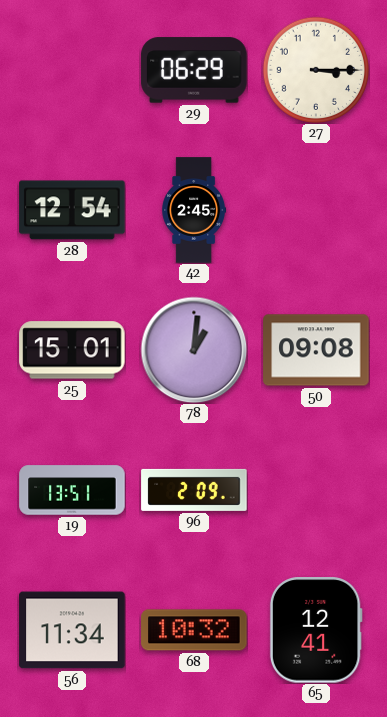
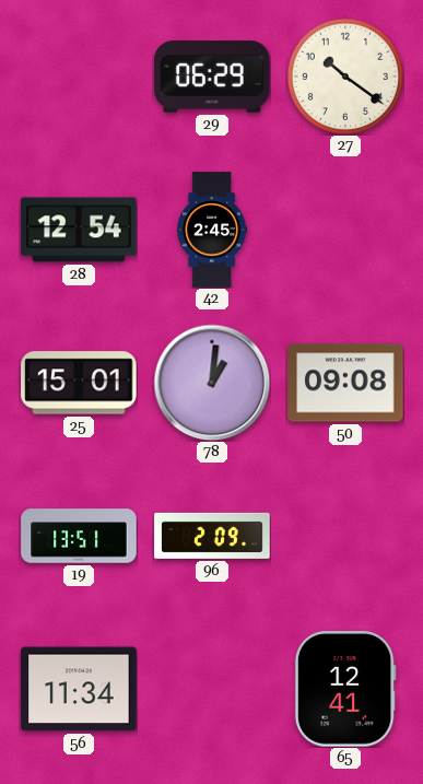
27: 3:15 -> 10:21
68: 10:32 -> none
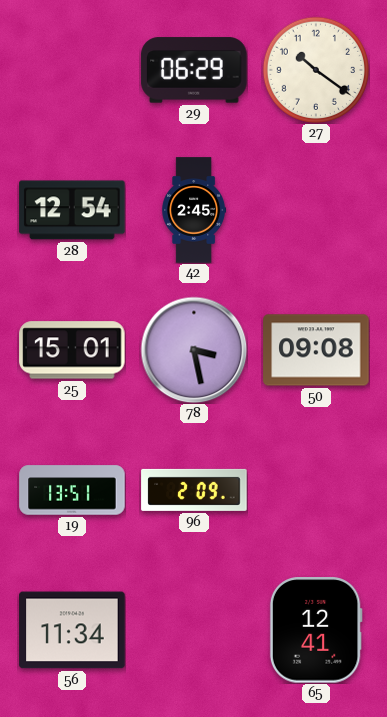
78: 1:01 -> 3:28
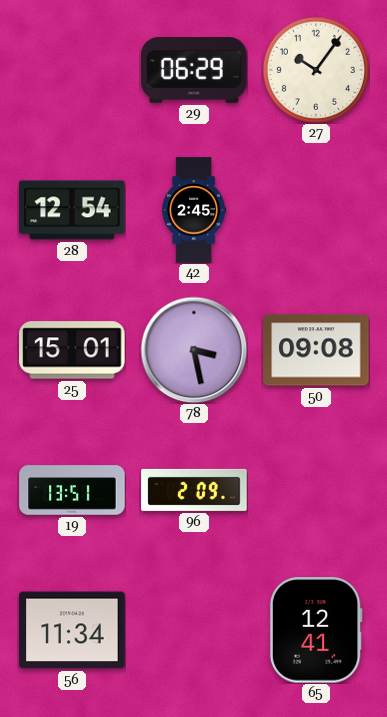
27: 10:21 -> 10:06
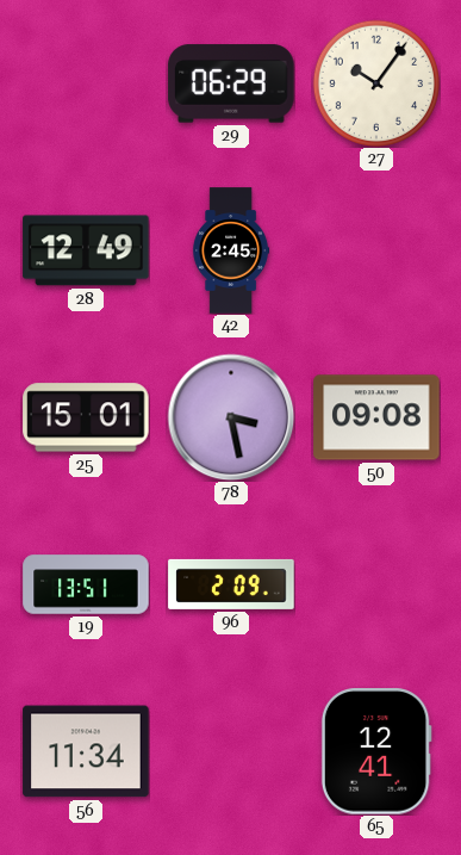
28: 12:54 -> 12:49
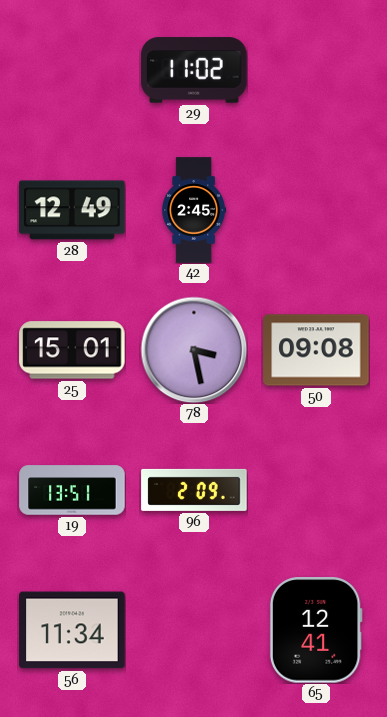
29: 06:29 -> 11:02
27: 10:06 -> none
